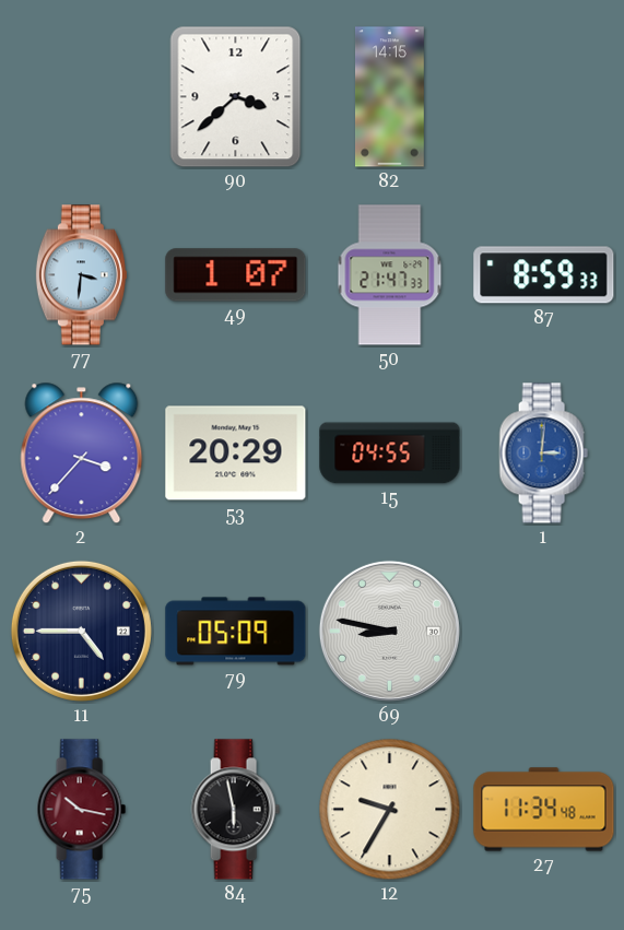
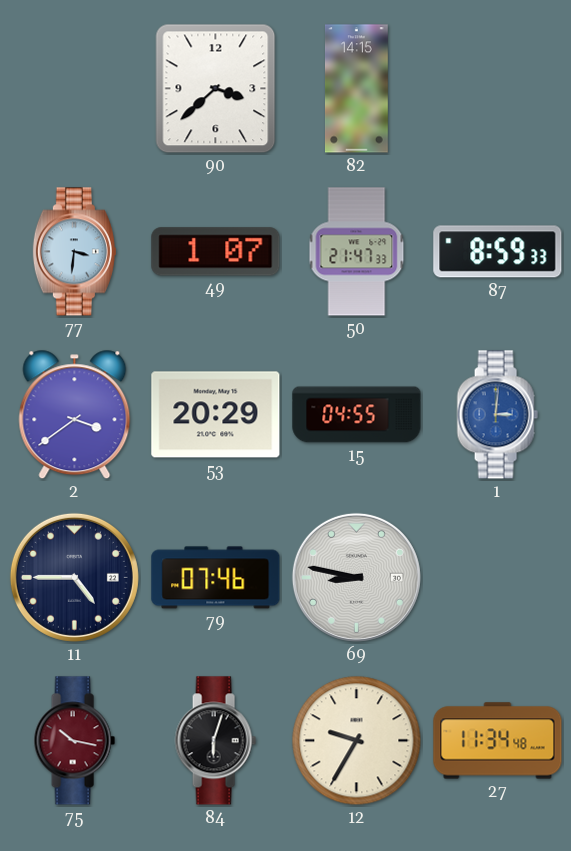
2: 3:37 -> 3:39
79: 05:09 -> 07:46
84: 5:58 -> 6:03
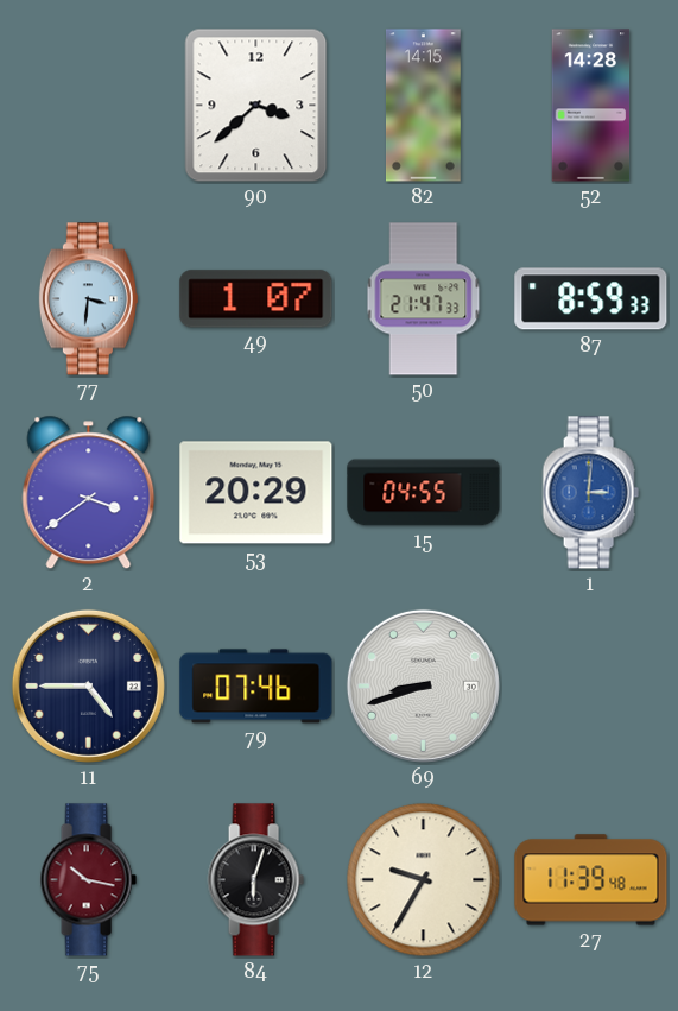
52: none -> 14:28
69: 8:47 -> 8:42
27: 11:34 -> 11:39
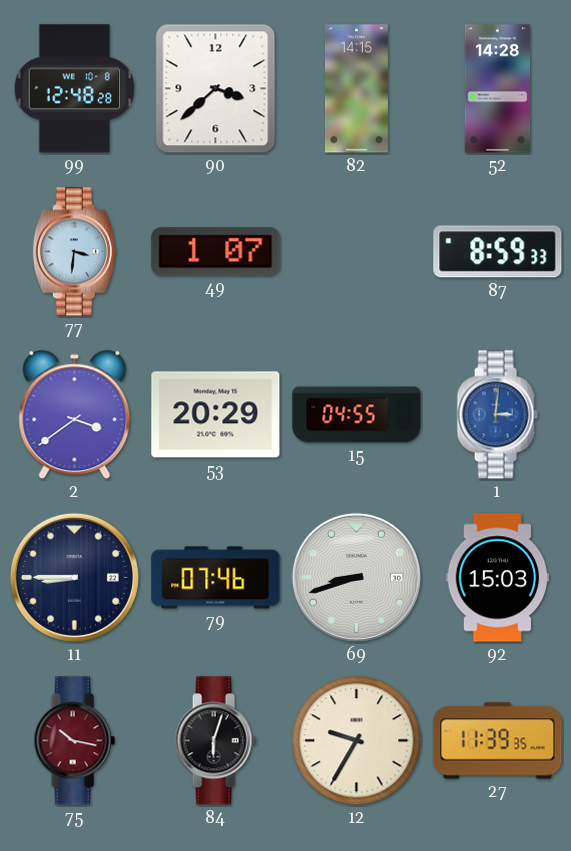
99: none -> 12:48
50: 21:47 -> none
11: 4:45 -> 8:45
92: none -> 15:03
27: 11:39:48 -> 11:39:35
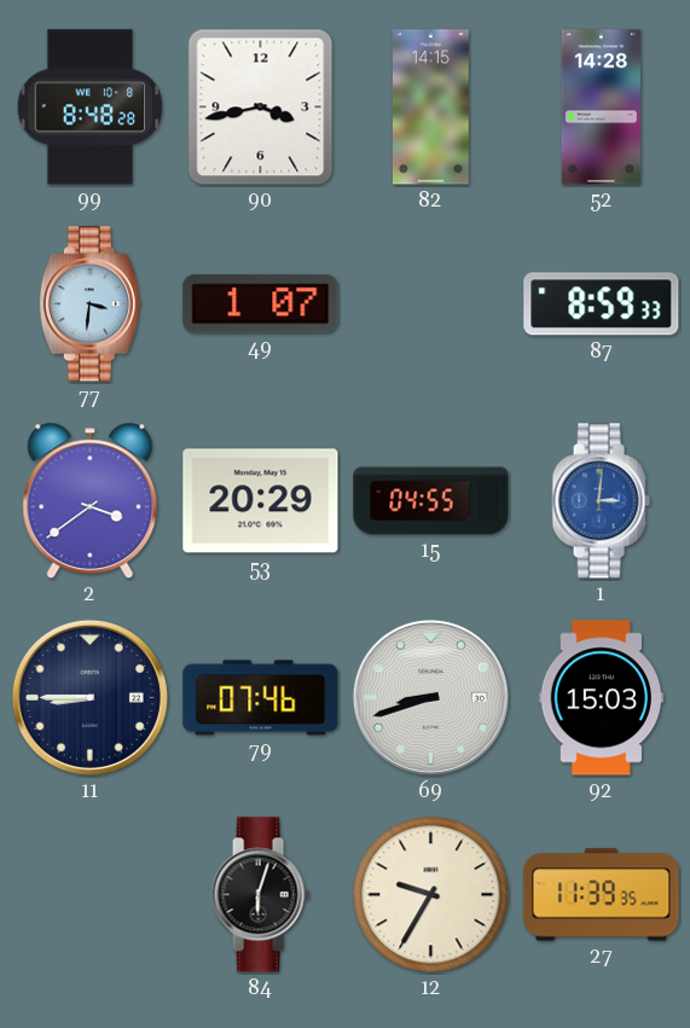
99: 12:48 -> 8:48
90: 3:38 -> 3:43
75: 10:17 -> none
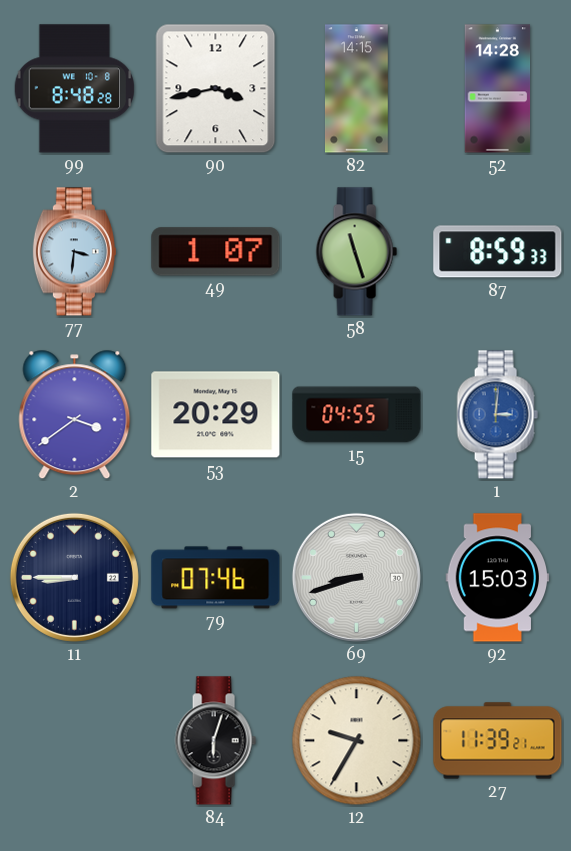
58: none -> 11:27
27: 11:39:35 -> 11:39:21
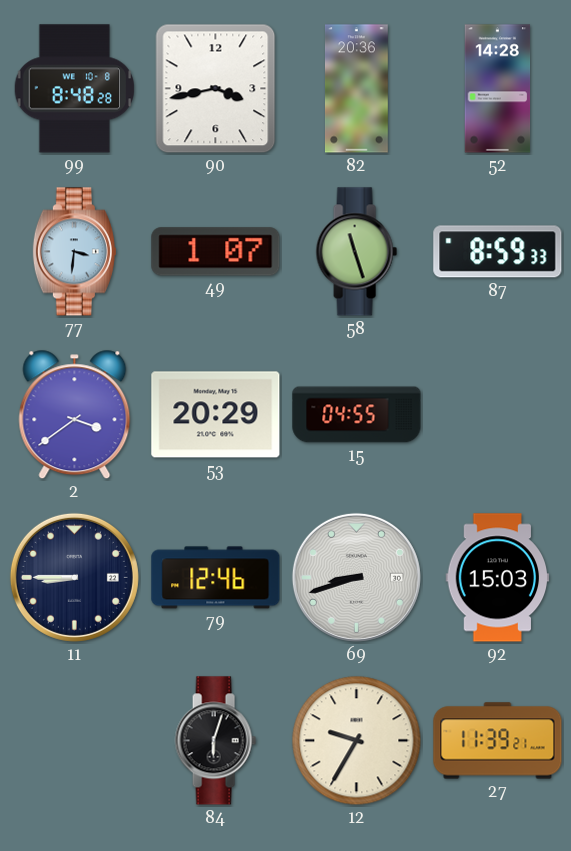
82: 14:15 -> 20:36
1: 3:01 -> none
79: 07:46 -> 12:46
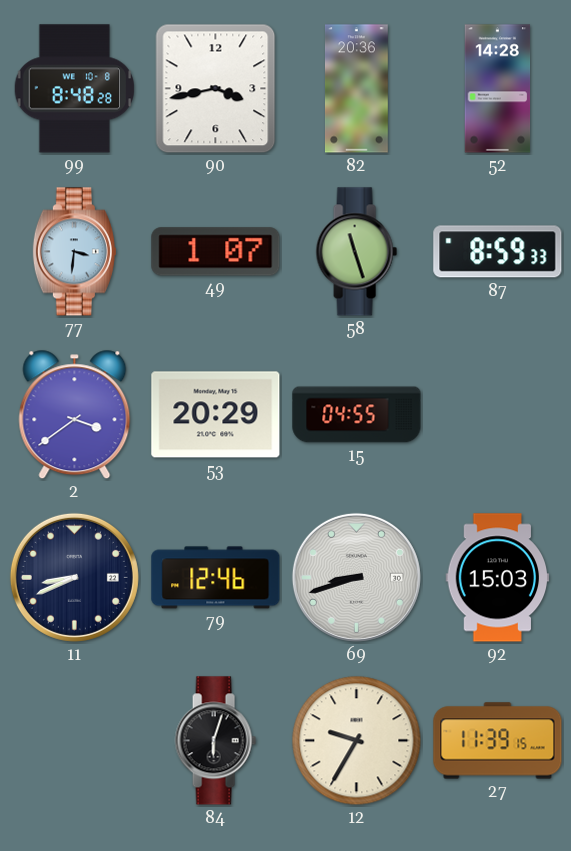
11: 8:45 -> 8:41
27: 11:39:21 -> 11:39:15
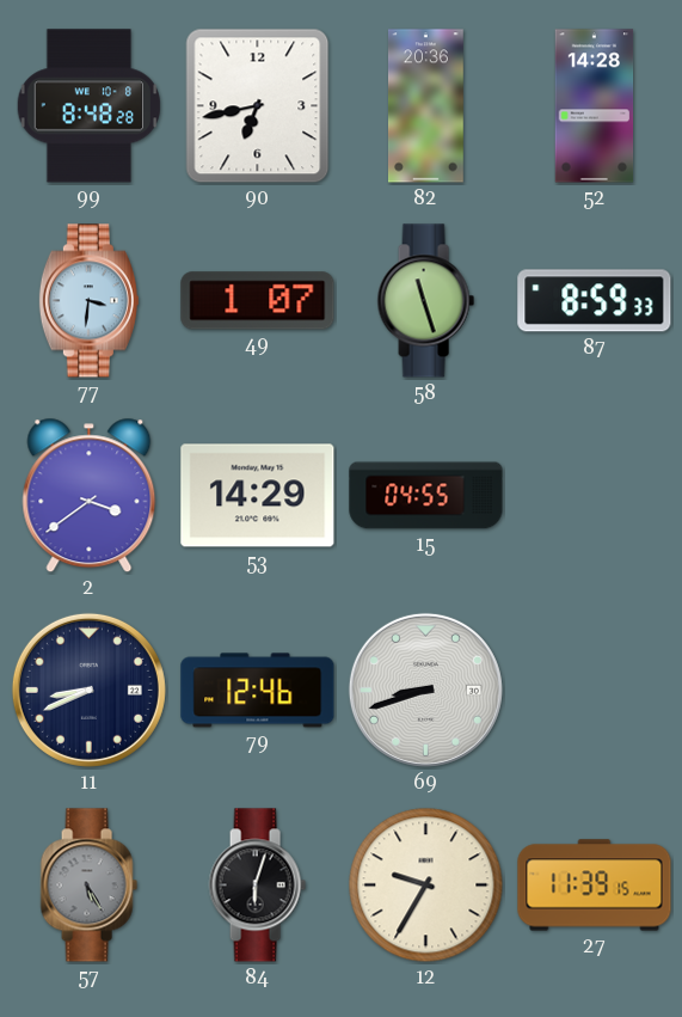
90: 3:43 -> 6:43
53: 20:29 -> 14:29
92: 15:03 -> none
57: none -> 5:25
